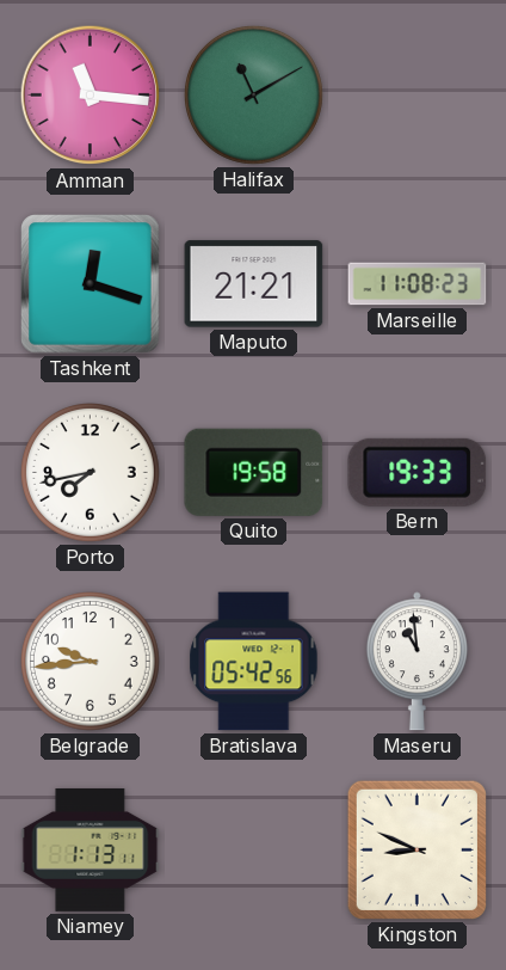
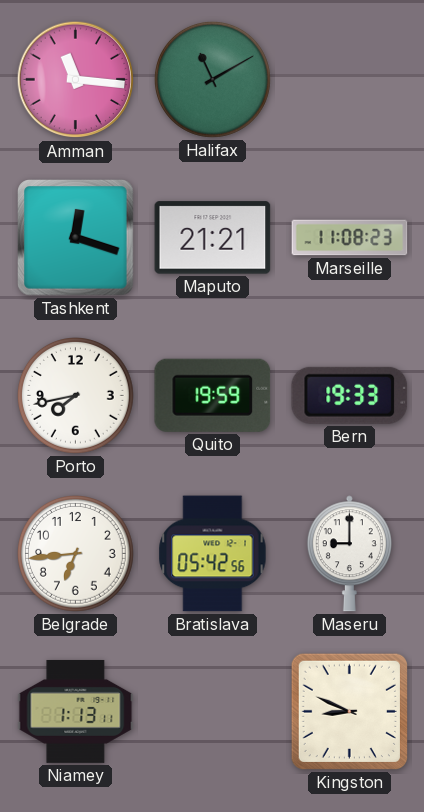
Quito: 19:58 -> 19:59
Belgrade: 9:44 -> 6:44
Maseru: 10:59 -> 9:00
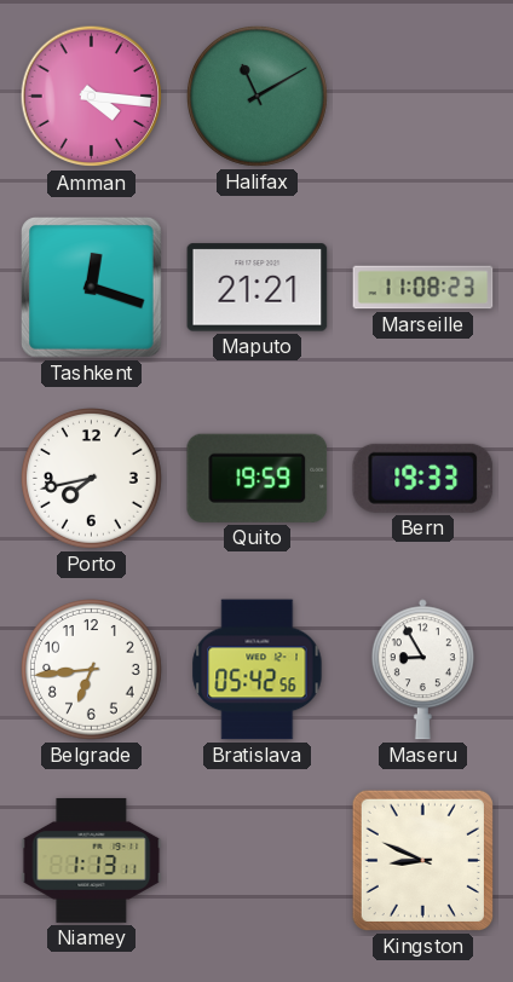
Amman: 11:16 -> 4:16
Maseru: 9:00 -> 8:55
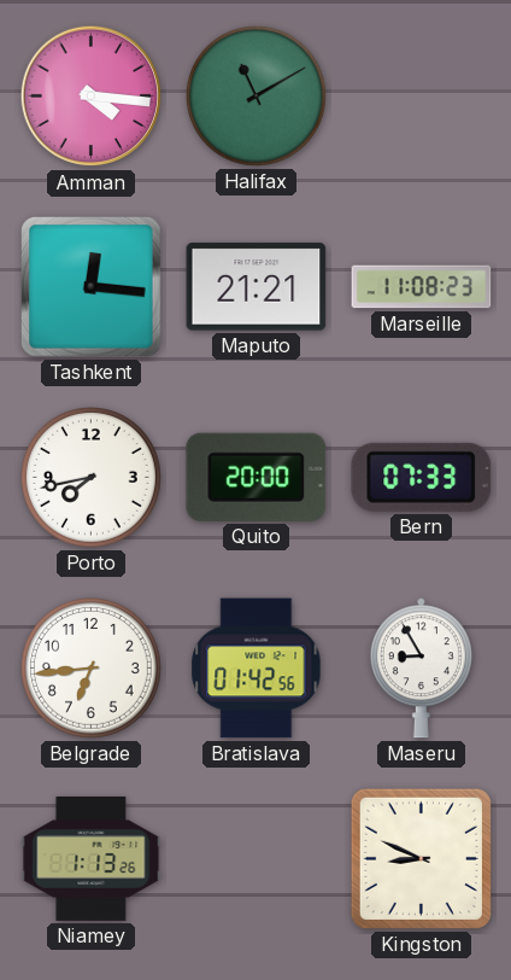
Tashkent: 12:18 -> 12:16
Quito: 19:59 -> 20:00
Bern: 19:33 -> 07:33
Bratislava: 05:42 -> 01:42
Niamey: 1:13:11 -> 1:13:26
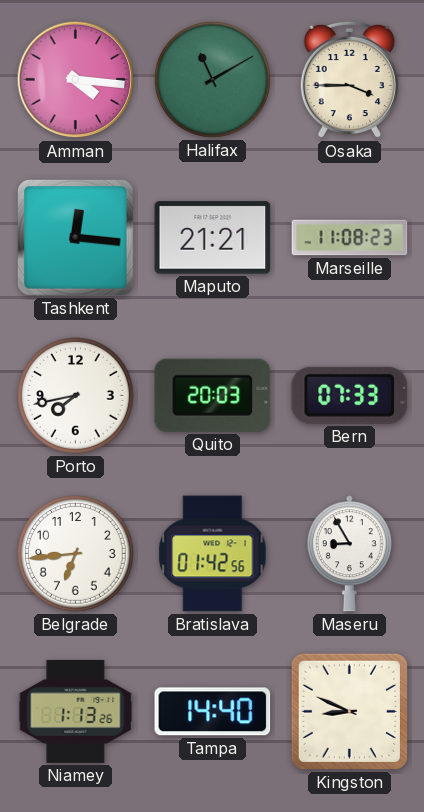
Osaka: none -> 3:45
Quito: 20:00 -> 20:03
Tampa: none -> 14:40
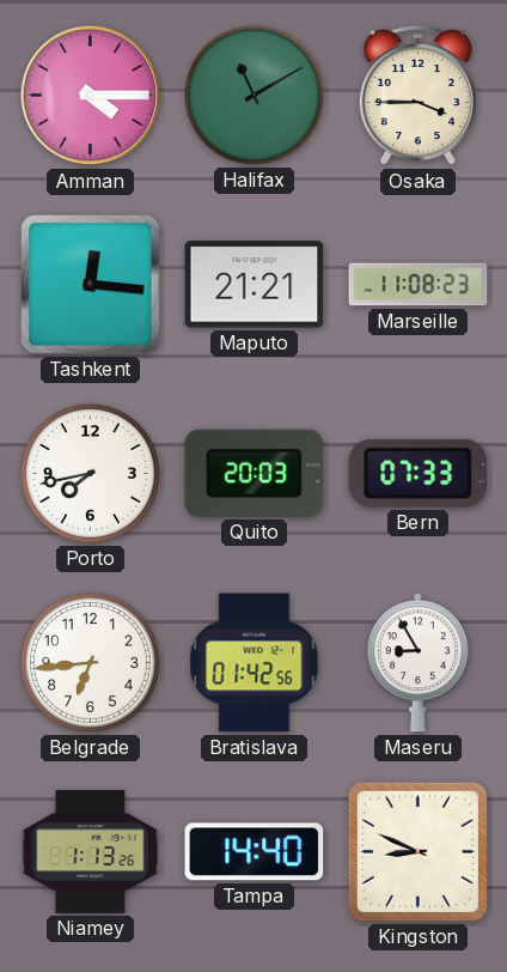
Amman: 4:16 -> 4:15
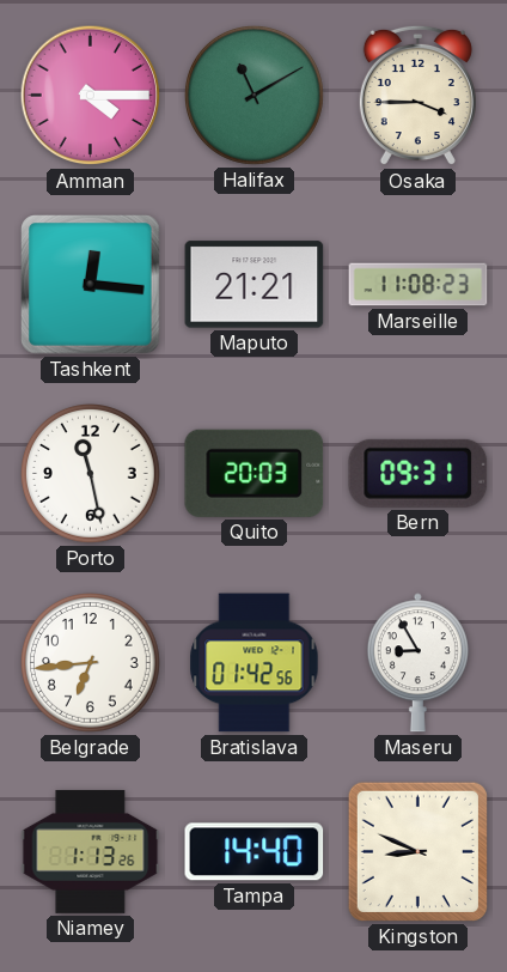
Porto: 7:43 -> 11:28
Bern: 07:33 -> 09:31
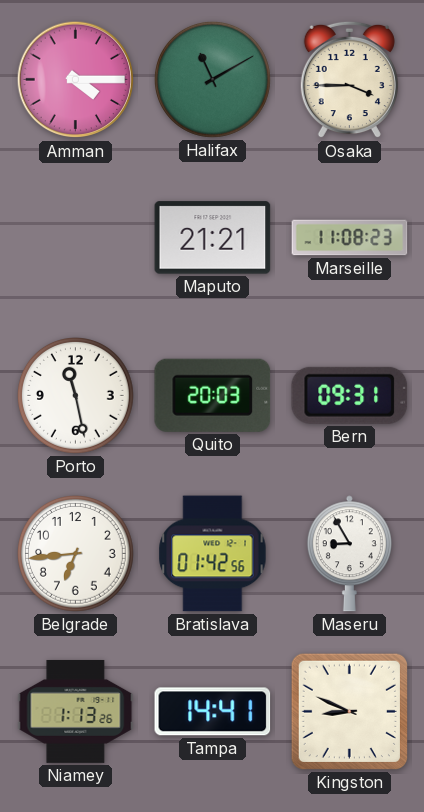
Tashkent: 12:16 -> none
Tampa: 14:40 -> 14:41
